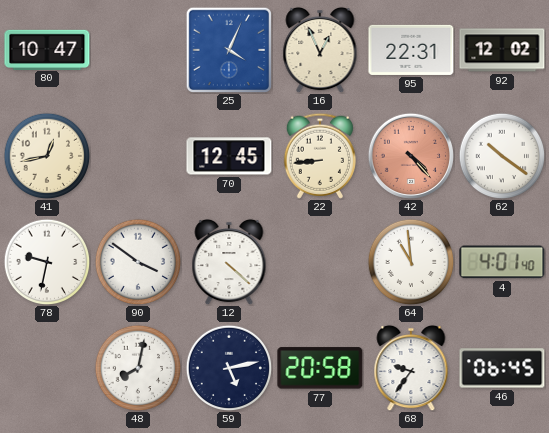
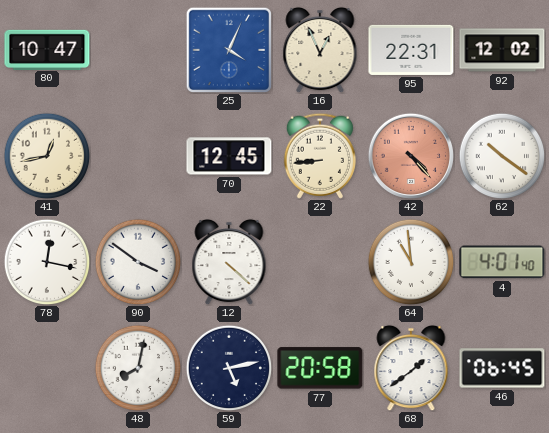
78: 9:32 -> 12:17
68: 9:36 -> 1:39
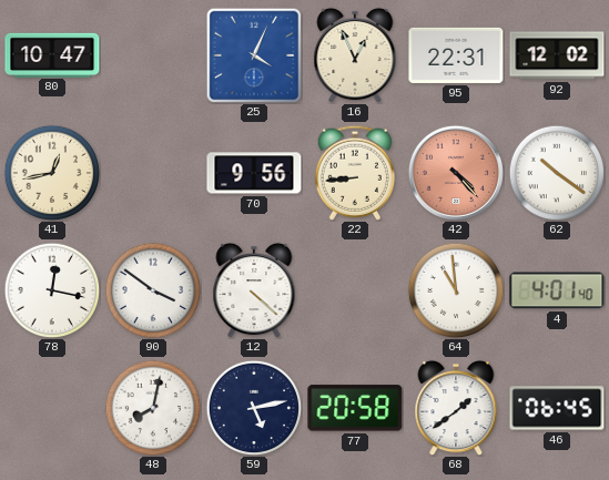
70: 12:45 -> 9:56
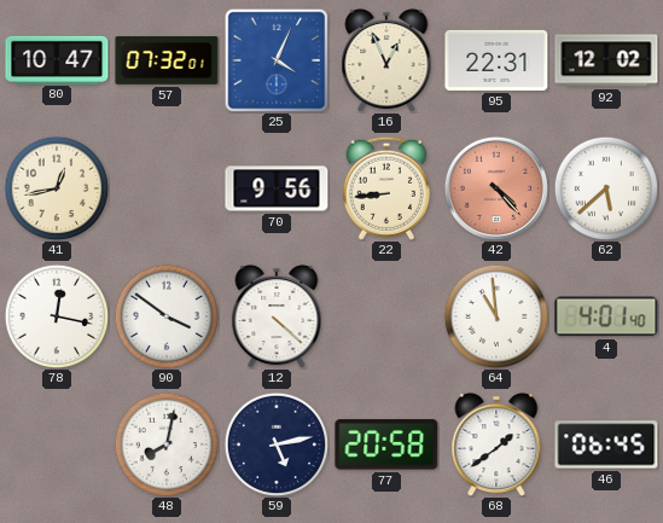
57: none -> 07:32
62: 10:21 -> 5:38
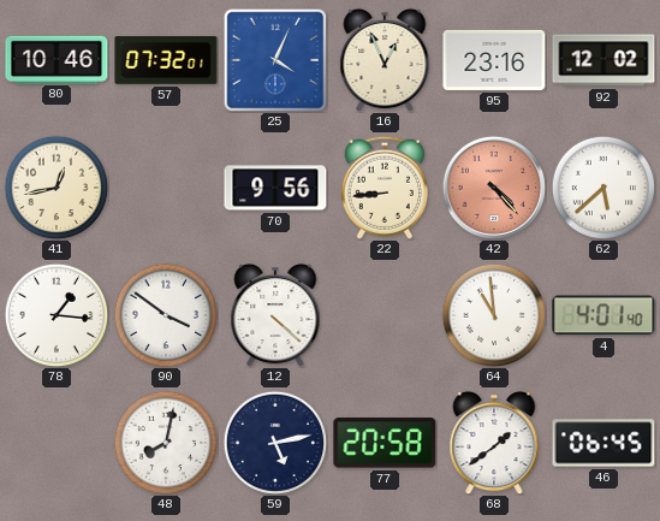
80: 10:47 -> 10:46
95: 22:31 -> 23:16
78: 12:17 -> 1:16
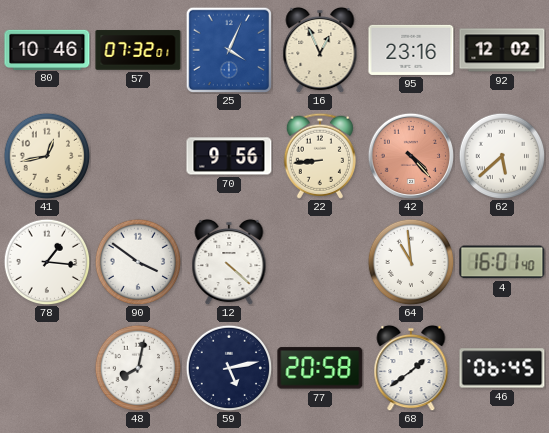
4: 4:01 -> 16:01
